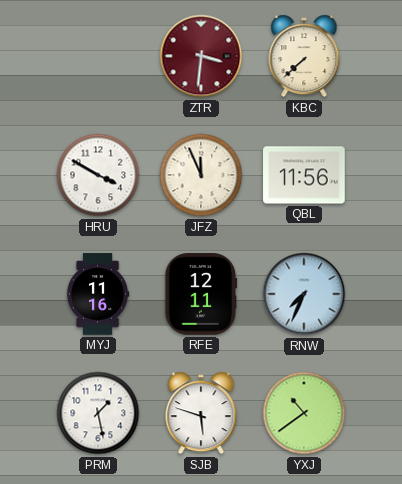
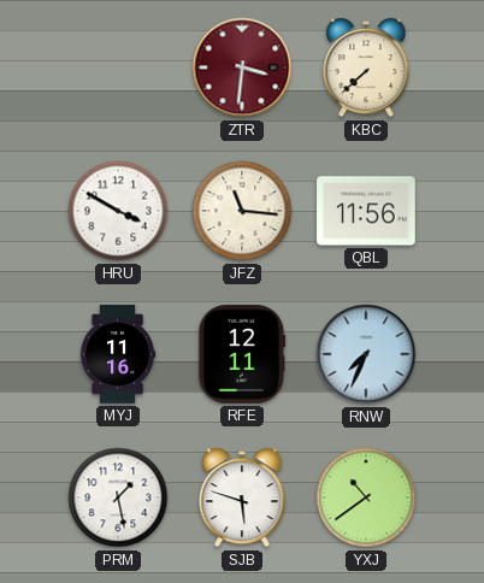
JFZ: 11:56 -> 11:16
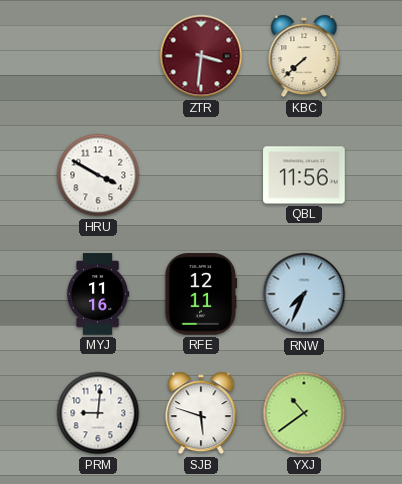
JFZ: 11:16 -> none
PRM: 1:28 -> 9:01
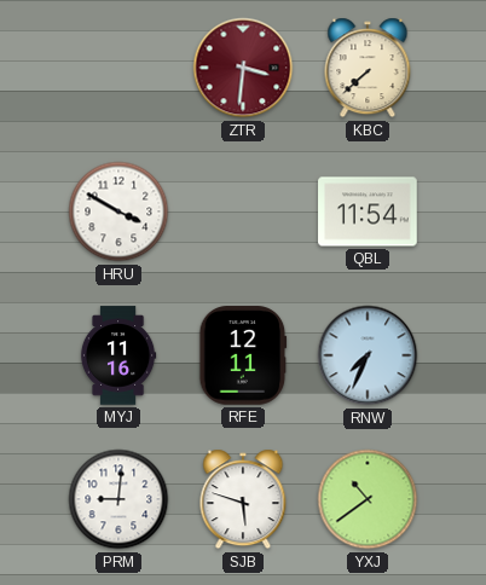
QBL: 11:56 -> 11:54
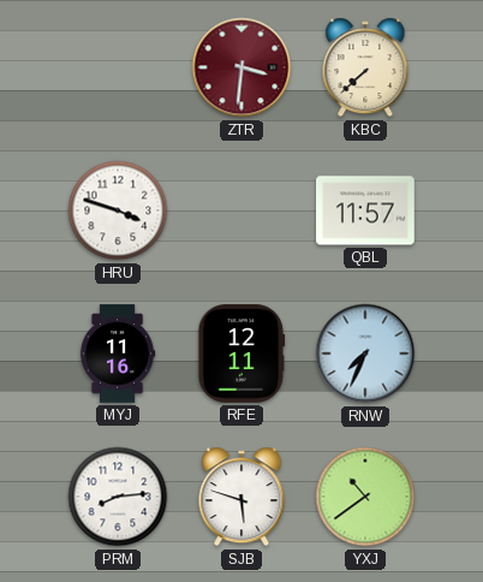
HRU: 3:50 -> 3:48
QBL: 11:54 -> 11:57
PRM: 9:01 -> 8:14
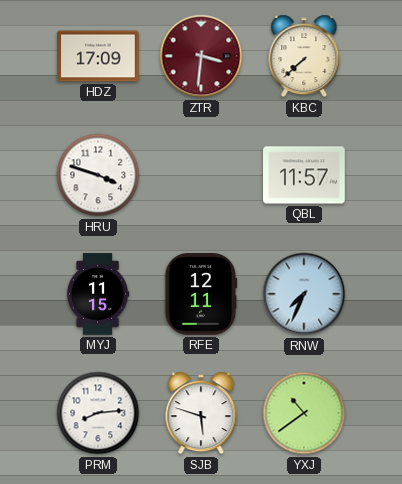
HDZ: none -> 17:09
MYJ: 11:16 -> 11:15
